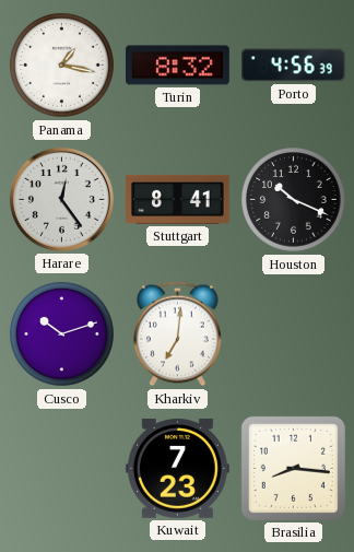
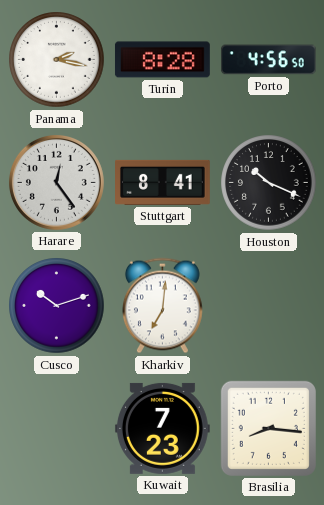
Panama: 1:17 -> 2:17
Turin: 8:32 -> 8:28
Porto: 4:56:39 -> 4:56:50
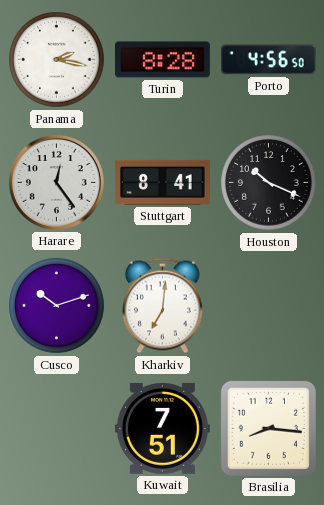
Kuwait: 7:23 -> 7:51
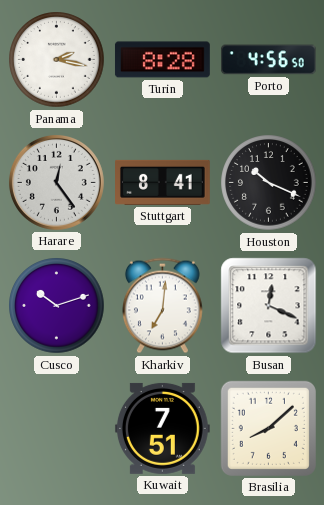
Busan: none -> 12:19
Brasilia: 8:16 -> 8:08
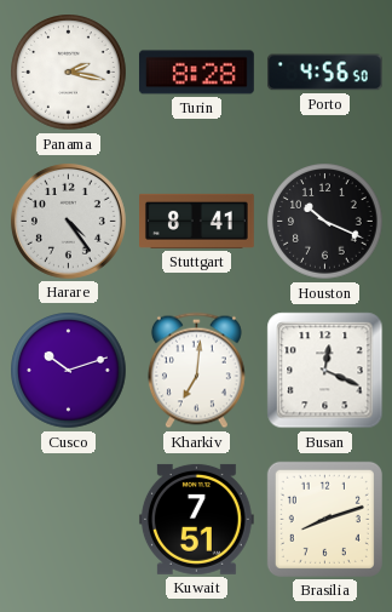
Harare: 12:24 -> 4:24
Brasilia: 8:08 -> 8:12
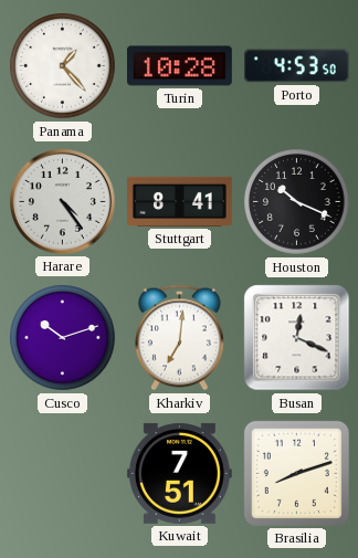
Panama: 2:17 -> 1:23
Turin: 8:28 -> 10:28
Porto: 4:56 -> 4:53
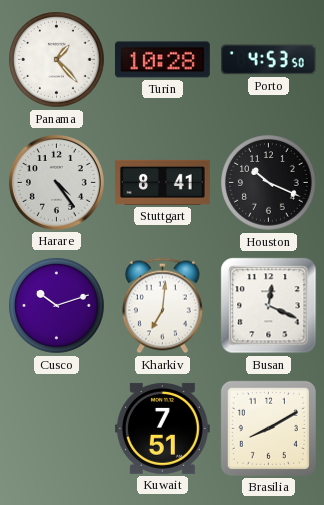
Brasilia: 8:12 -> 8:10
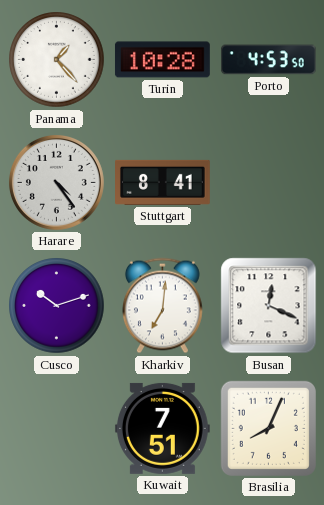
Houston: 10:19 -> none
Brasilia: 8:10 -> 8:04
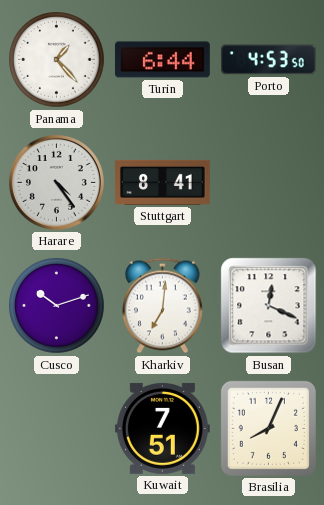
Turin: 10:28 -> 6:44
